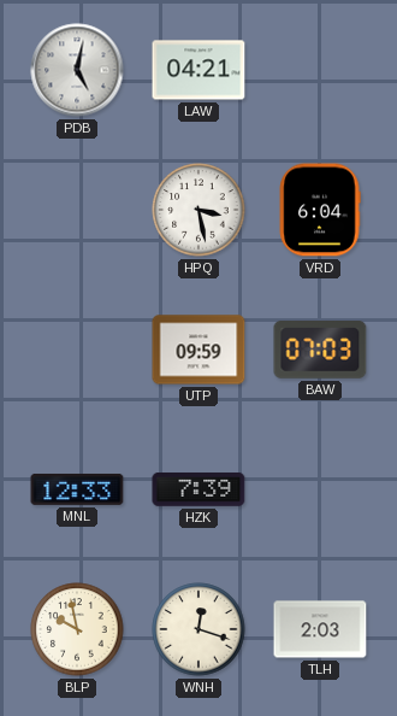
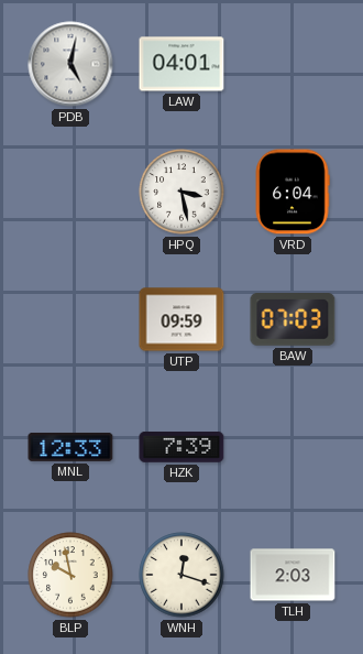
LAW: 04:21 -> 04:01
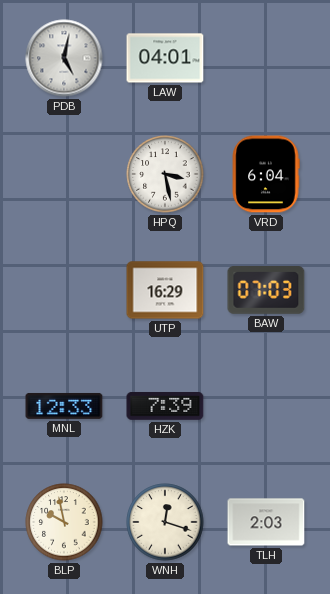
UTP: 09:59 -> 16:29
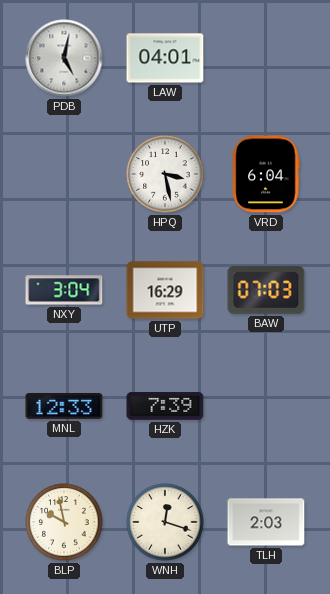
NXY: none -> 3:04
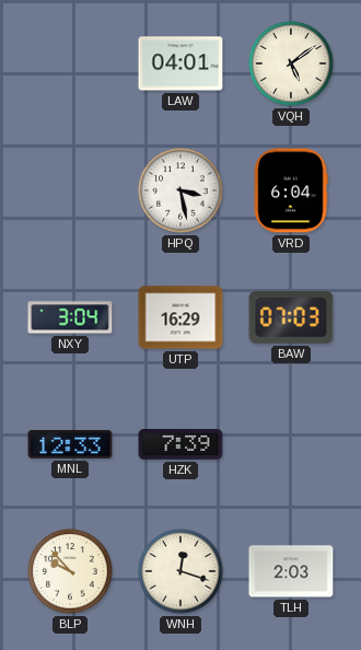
PDB: 5:02 -> none
VQH: none -> 5:09
BLP: 9:58 -> 9:53
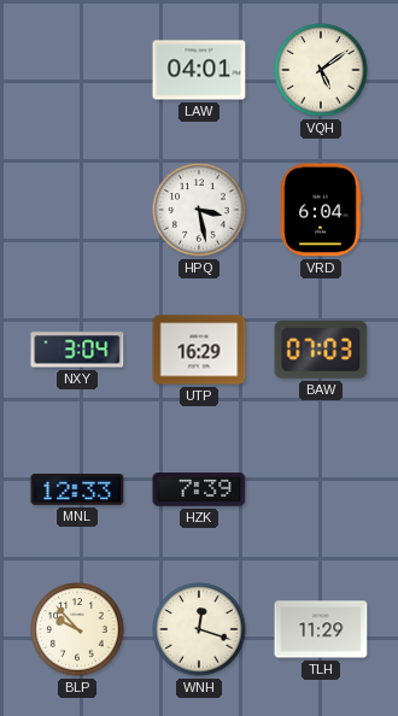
TLH: 2:03 -> 11:29
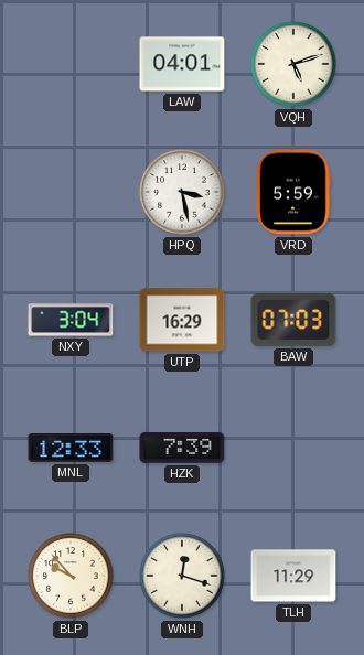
VQH: 5:09 -> 5:12
VRD: 6:04 -> 5:59
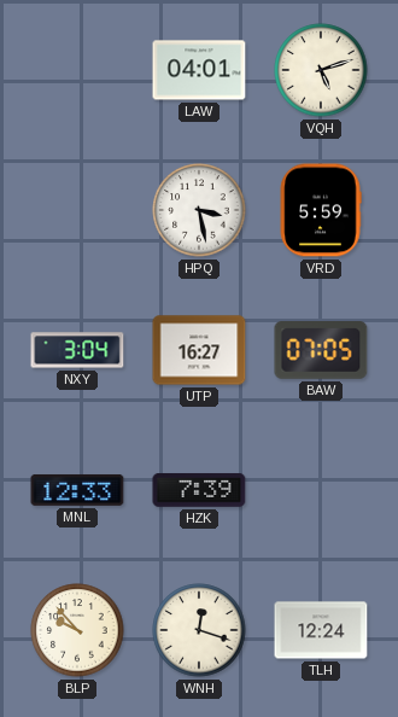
UTP: 16:29 -> 16:27
BAW: 07:03 -> 07:05
TLH: 11:29 -> 12:24
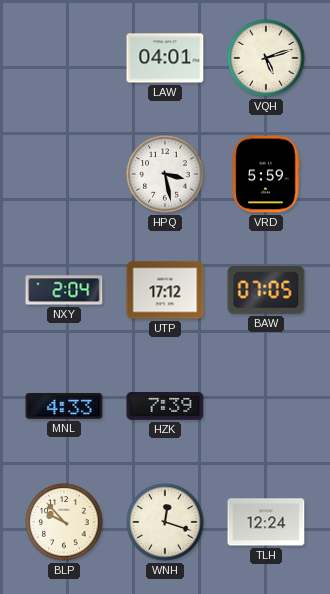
NXY: 3:04 -> 2:04
UTP: 16:27 -> 17:12
MNL: 12:33 -> 4:33
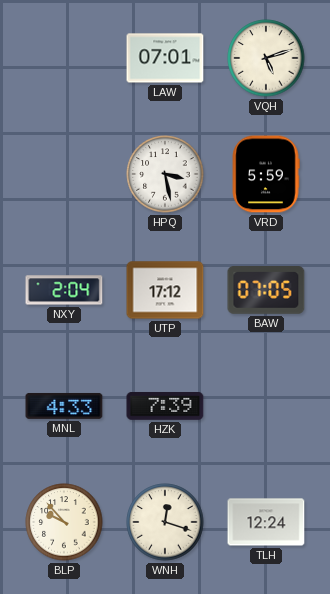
LAW: 04:01 -> 07:01
